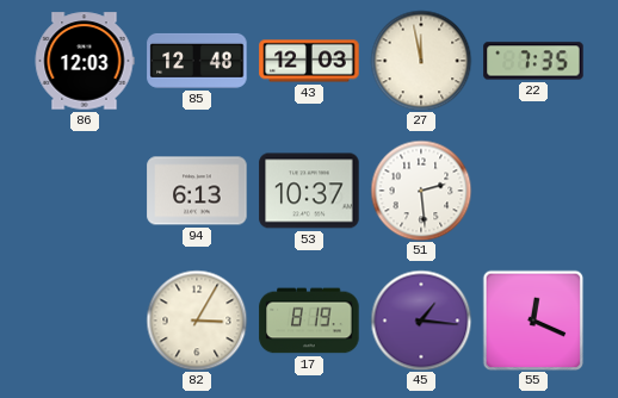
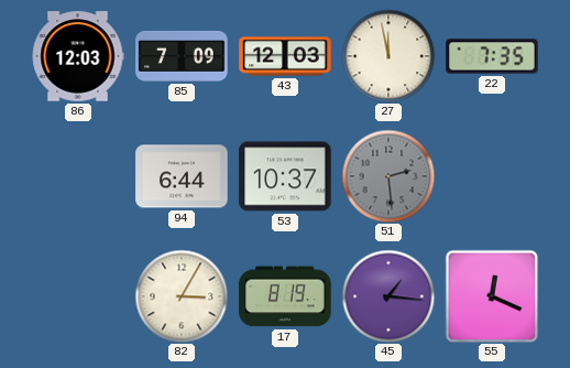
85: 12:48 -> 7:09
94: 6:13 -> 6:44
51 dial: white -> grey
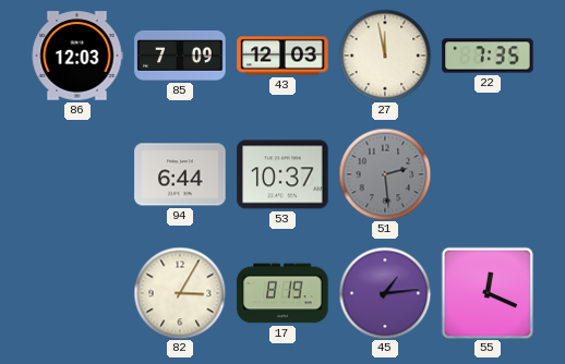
45: 1:16 -> 1:14
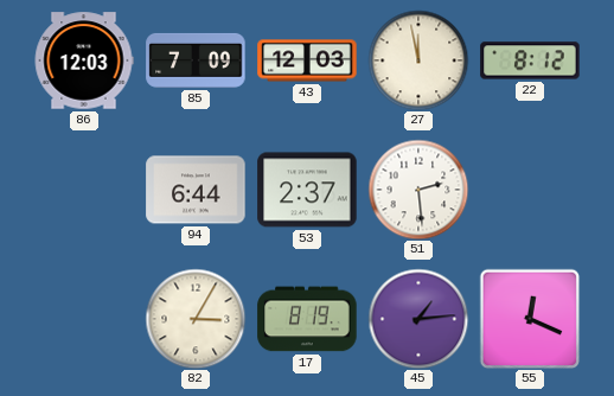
22: 7:35 -> 8:12
53: 10:37 -> 2:37
51 dial: grey -> white
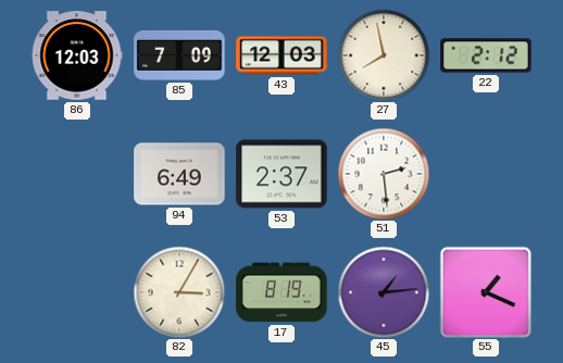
27: 11:58 -> 7:58
22: 8:12 -> 2:12
94: 6:44 -> 6:49
55: 12:19 -> 1:19
